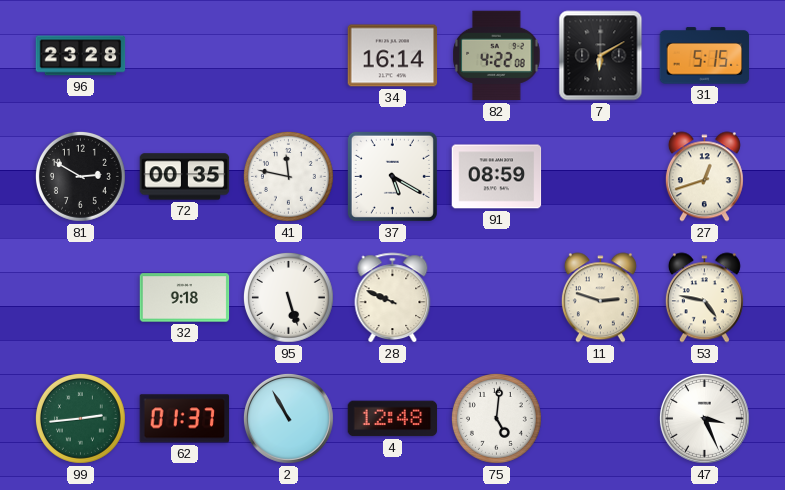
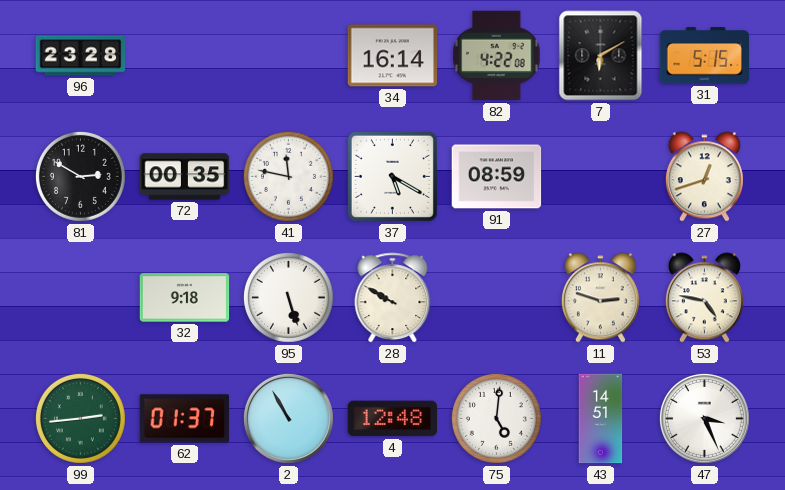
28: 9:49 -> 9:50
43: none -> 14:51
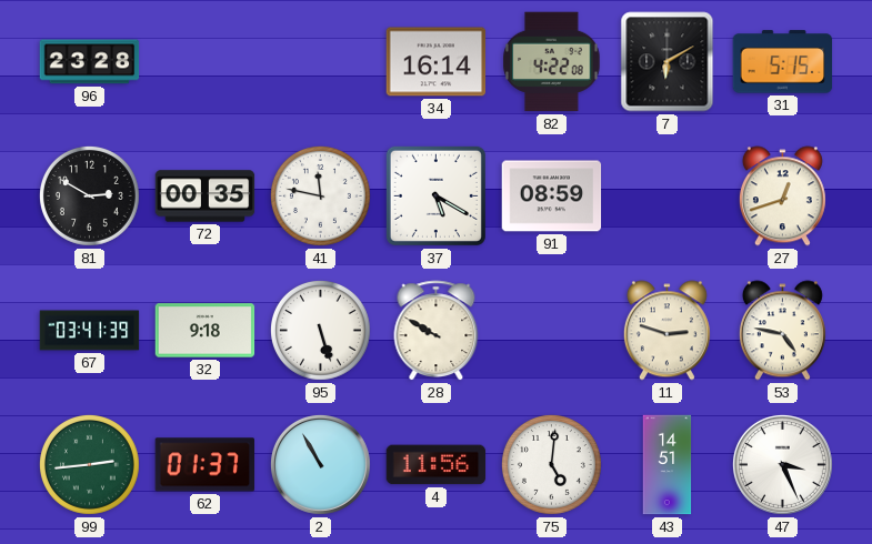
67: none -> 03:41
4: 12:48 -> 11:56
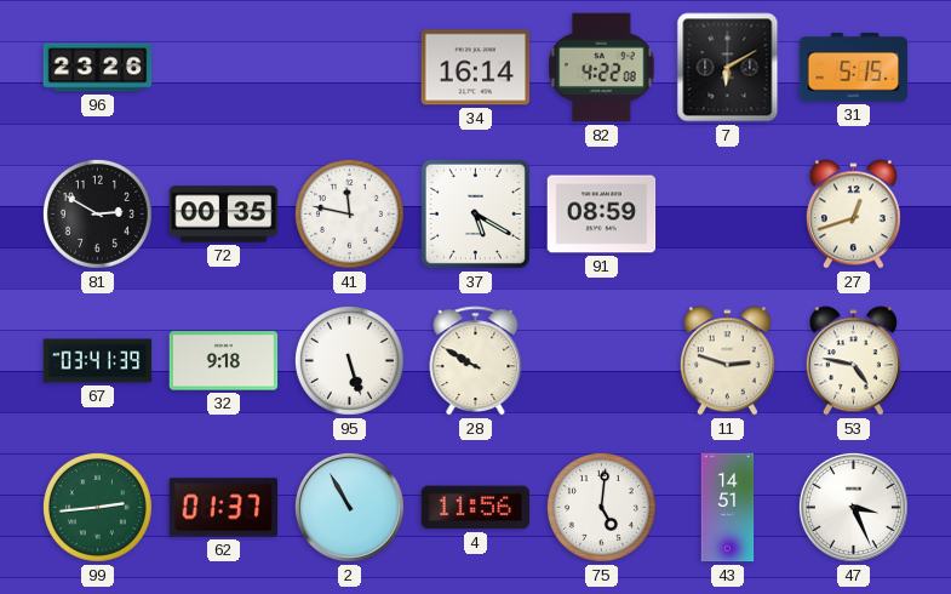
96: 23:28 -> 23:26
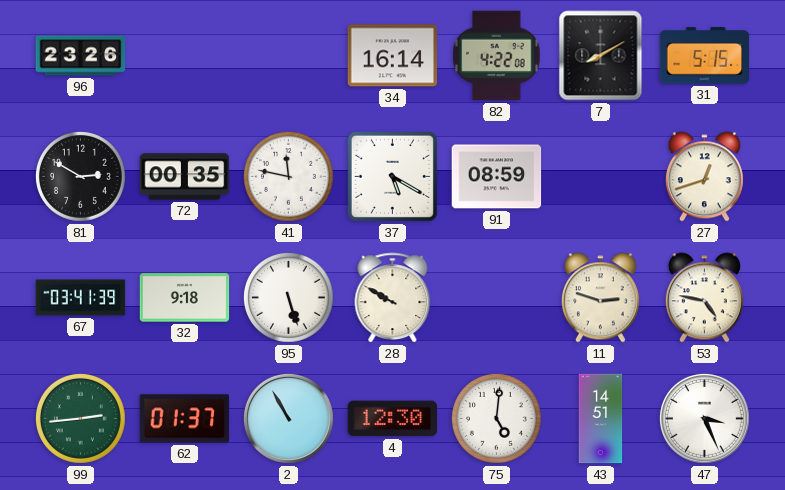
7: 6:10 -> 8:10
4: 11:56 -> 12:30
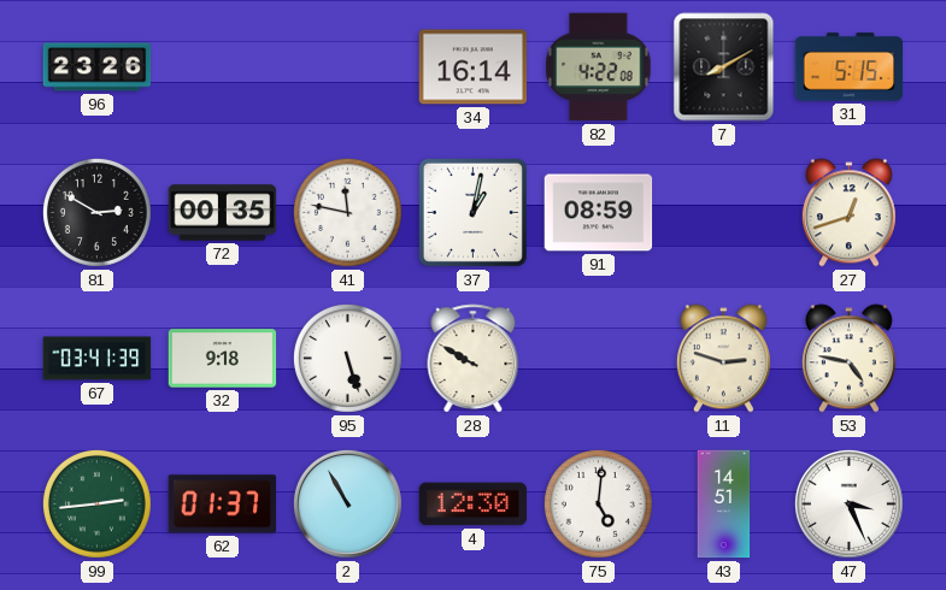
37: 5:20 -> 1:02
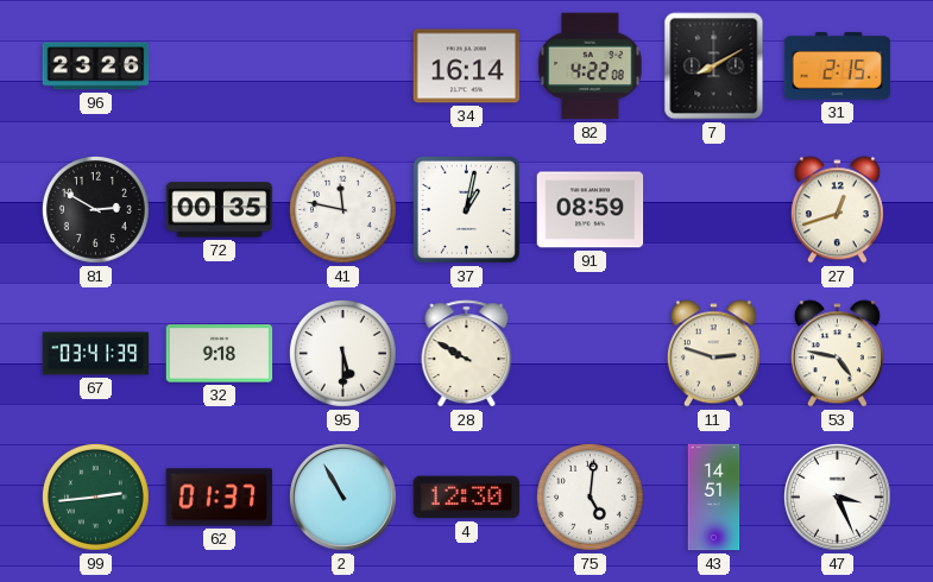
31: 5:15 -> 2:15
95: 5:27 -> 5:30
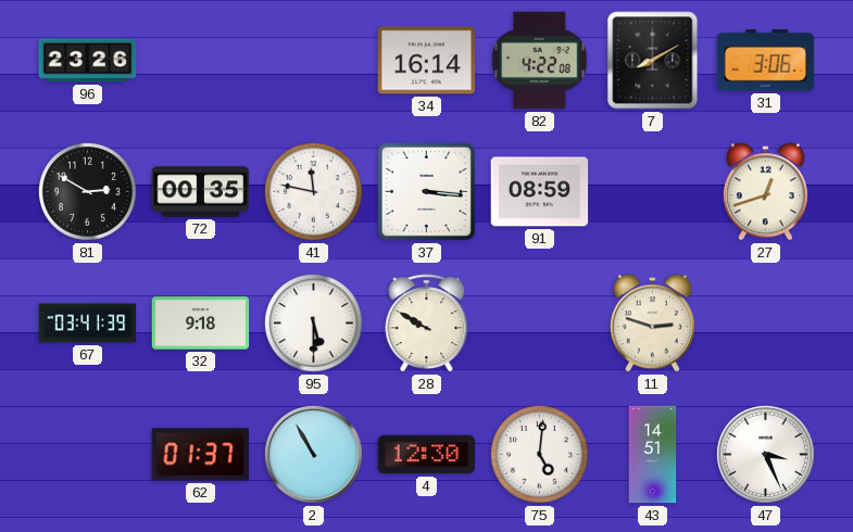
31: 2:15 -> 3:06
37: 1:02 -> 3:16
53: 4:47 -> none
99: 2:44 -> none
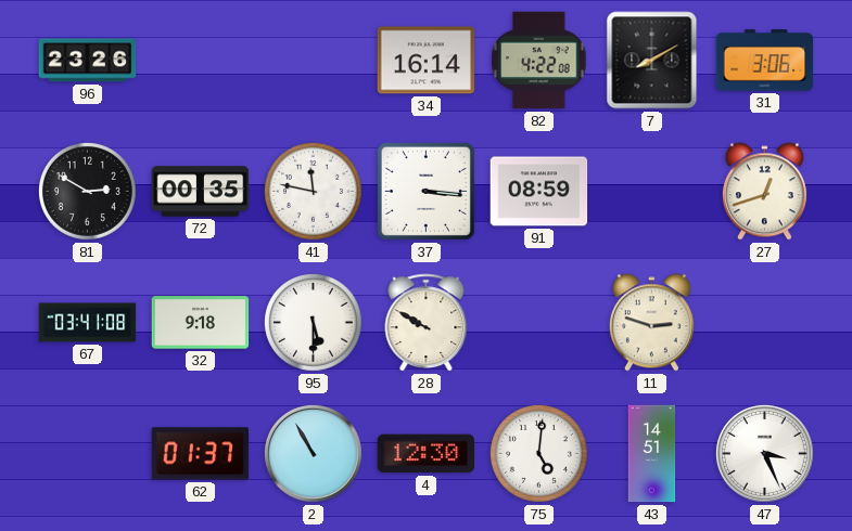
67: 03:41:39 -> 03:41:08
